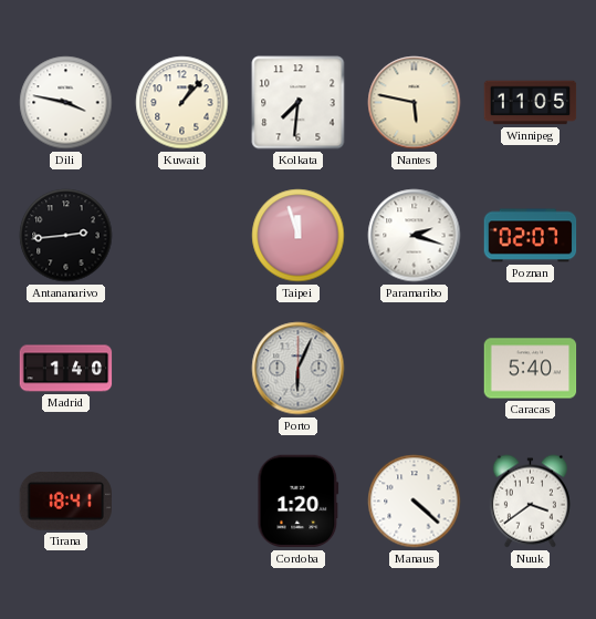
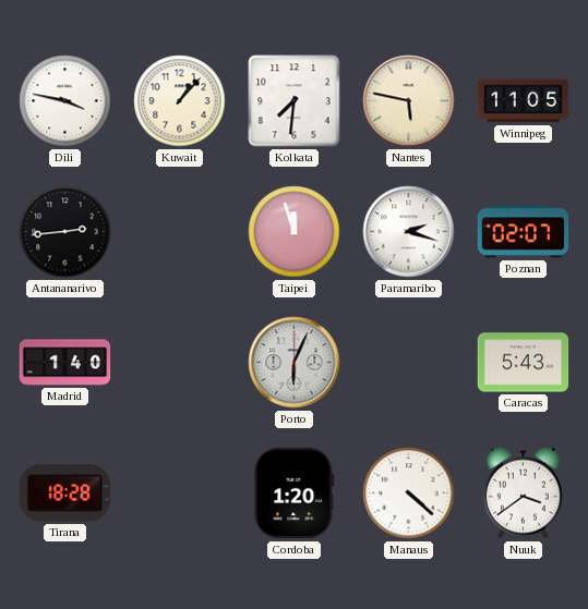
Caracas: 5:40 -> 5:43
Tirana: 18:41 -> 18:28
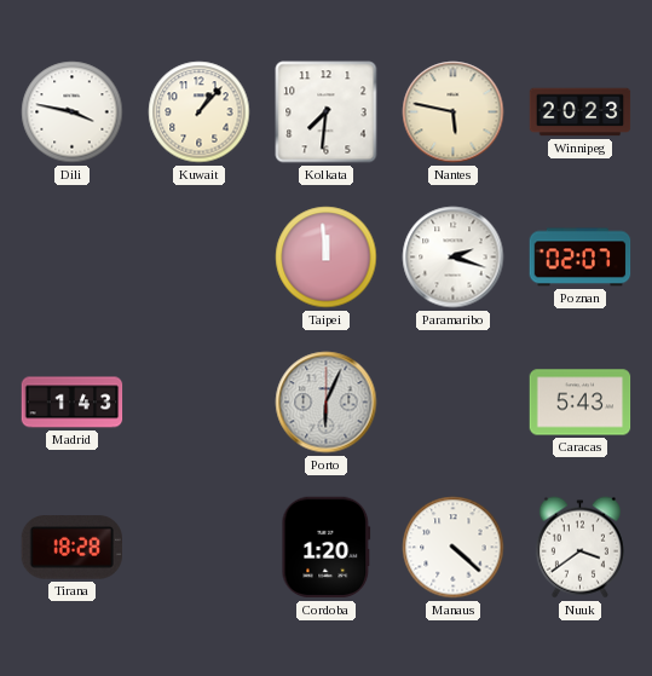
Winnipeg: 11:05 -> 20:23
Antananarivo: 2:44 -> none
Taipei: 11:57 -> 11:59
Madrid: 1:40 -> 1:43
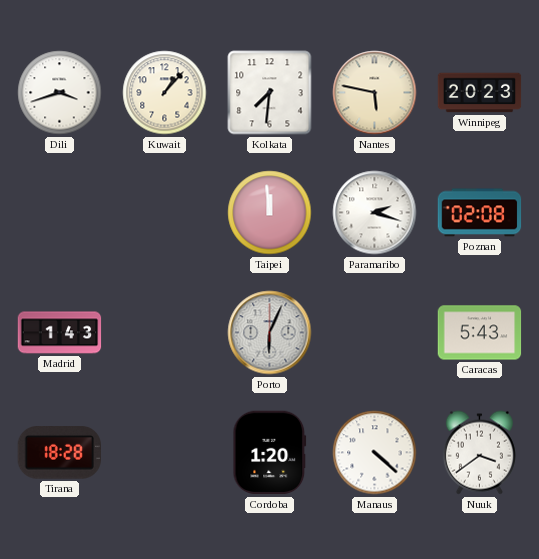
Dili: 3:47 -> 3:42
Poznan: 02:07 -> 02:08
